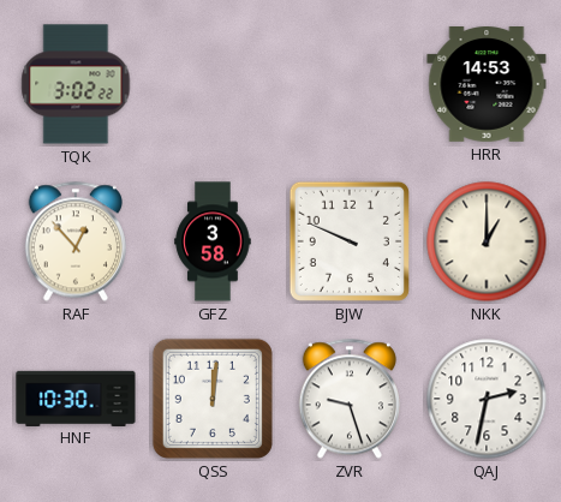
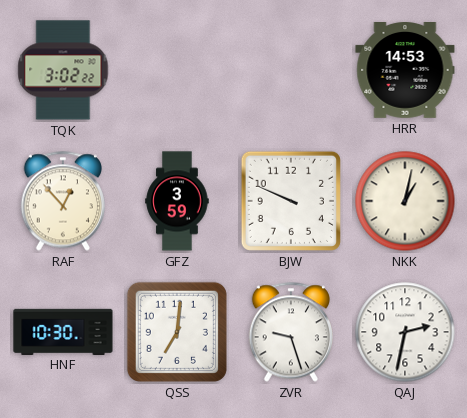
GFZ: 3:58 -> 3:59
NKK: 1:00 -> 1:02
QSS: 12:01 -> 7:01
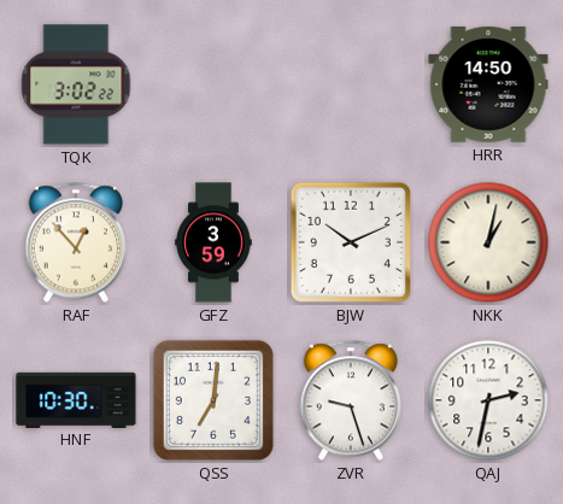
HRR: 14:53 -> 14:50
BJW: 9:49 -> 10:11
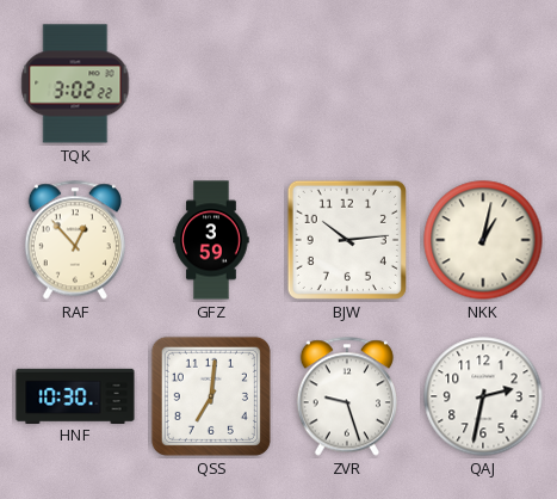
HRR: 14:50 -> none
BJW: 10:11 -> 10:14
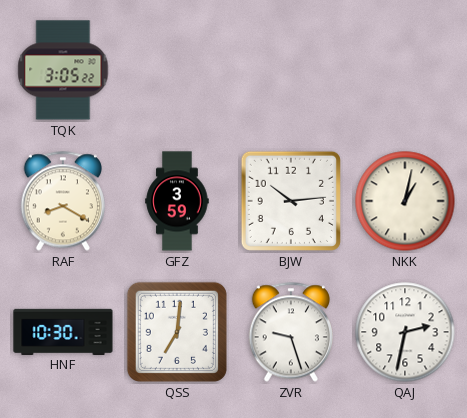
TQK: 3:02 -> 3:05
RAF: 12:53 -> 8:20
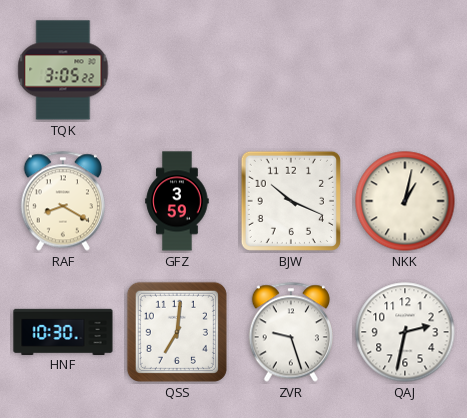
BJW: 10:14 -> 10:19
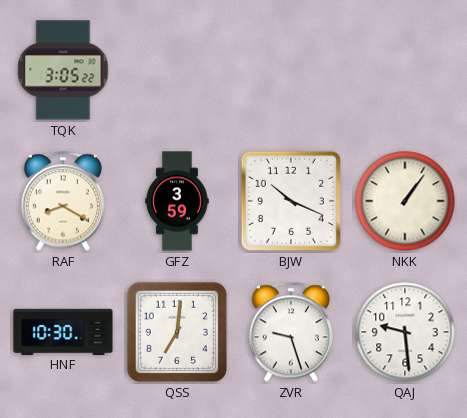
NKK: 1:02 -> 1:06
QAJ: 2:32 -> 9:29
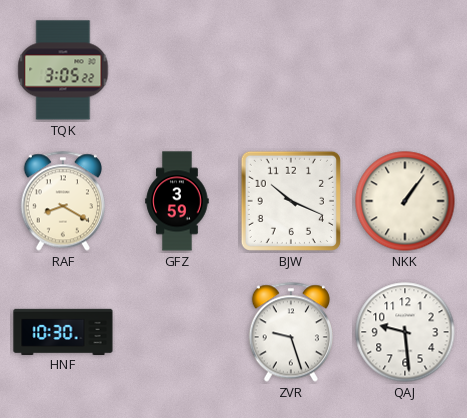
QSS: 7:01 -> none
